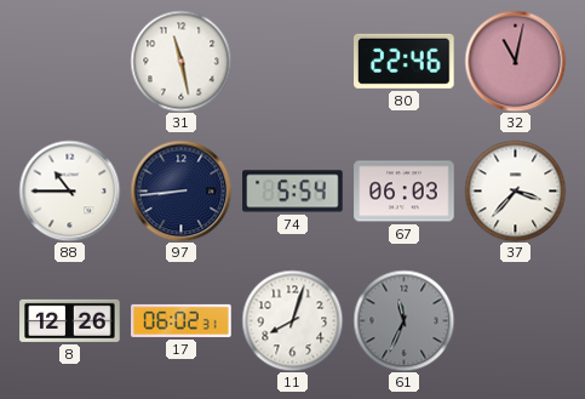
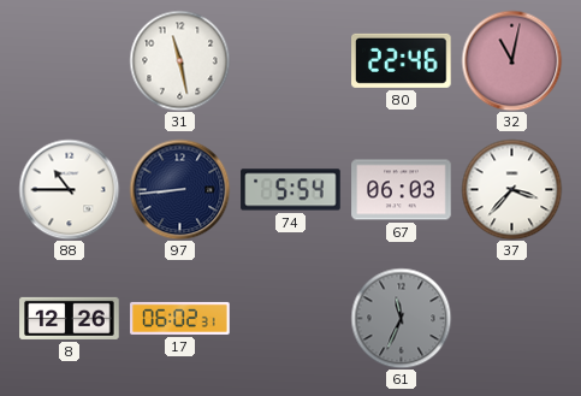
11: 8:03 -> none
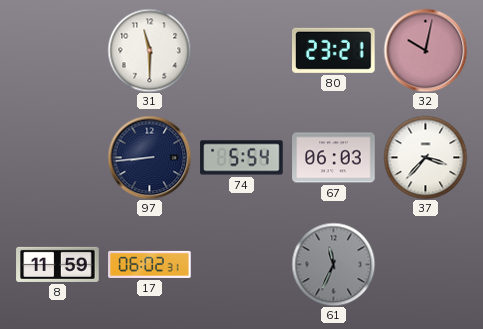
31: 11:28 -> 11:30
80: 22:46 -> 23:21
32: 11:02 -> 10:02
88: 10:45 -> none
8: 12:26 -> 11:59
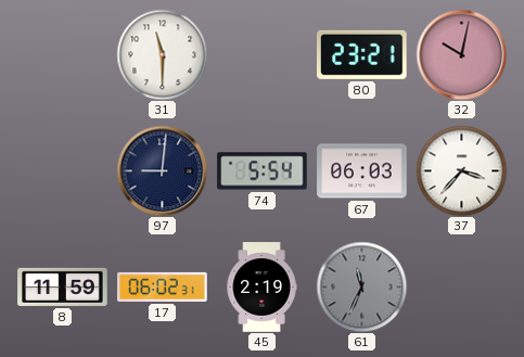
97: 8:44 -> 9:01
45: none -> 2:19
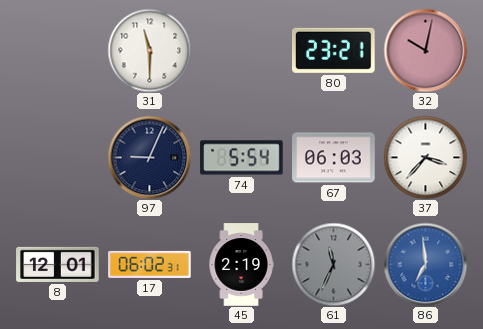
97: 9:01 -> 9:04
8: 11:59 -> 12:01
86: none -> 6:59
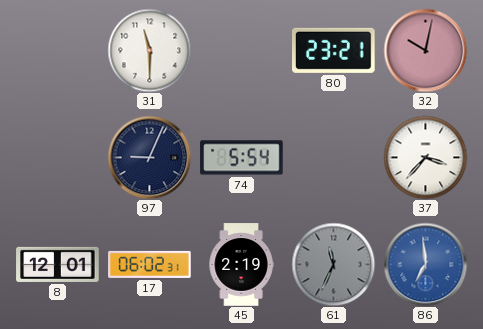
67: 06:03 -> none
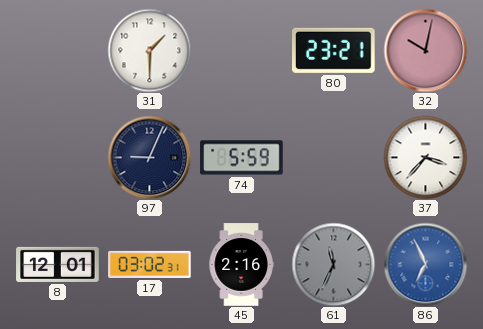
31: 11:30 -> 1:30
74: 5:54 -> 5:59
17: 06:02 -> 03:02
45: 2:19 -> 2:16
86: 6:59 -> 6:56
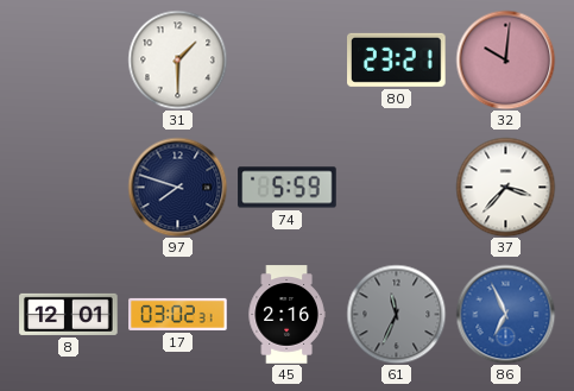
32: 10:02 -> 10:01
97: 9:04 -> 7:48
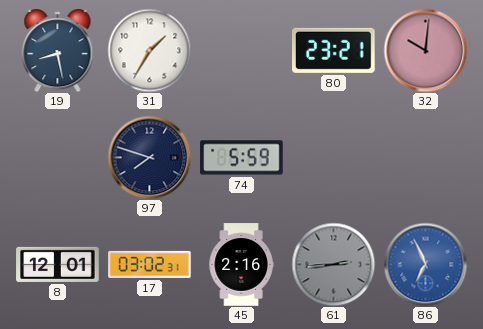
19: none -> 8:28
31: 1:30 -> 1:35
37: 3:37 -> none
61: 11:34 -> 2:44
